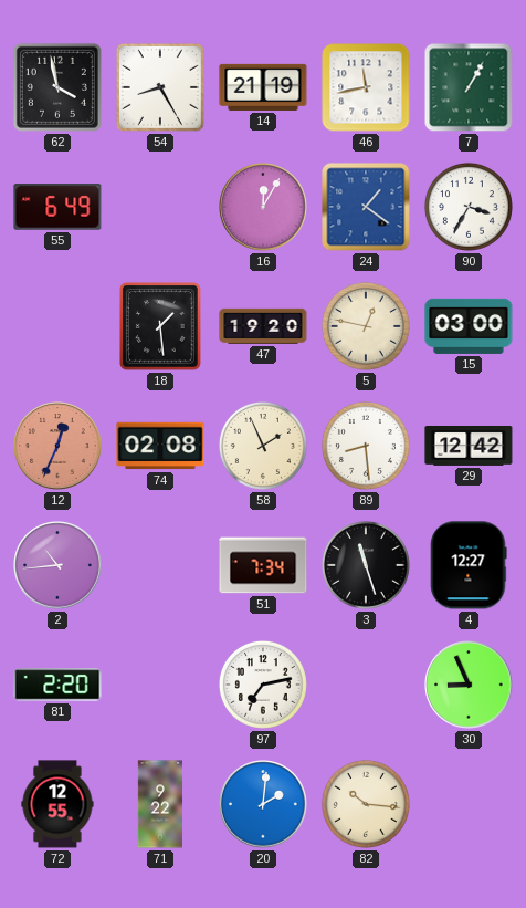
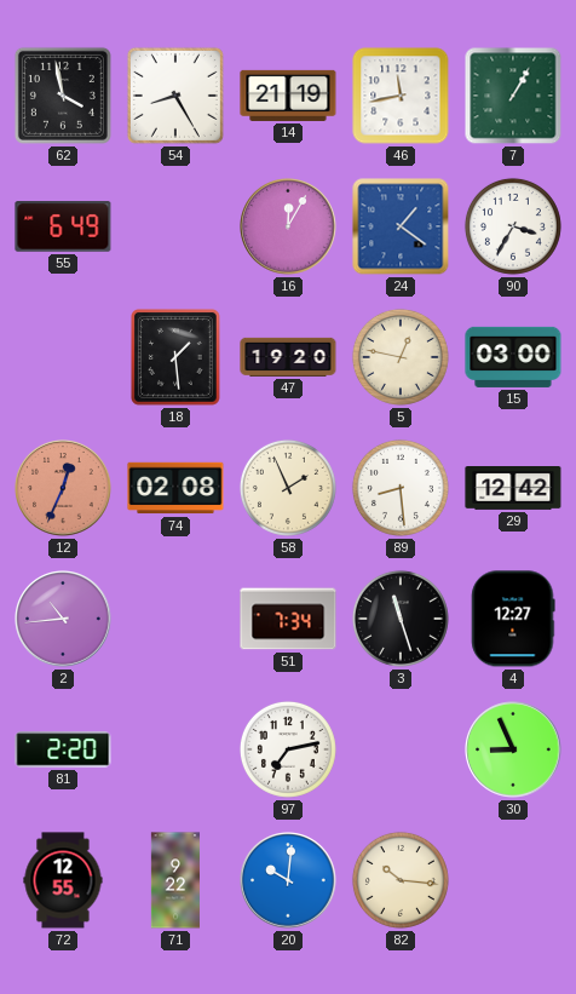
20: 2:01 -> 10:01
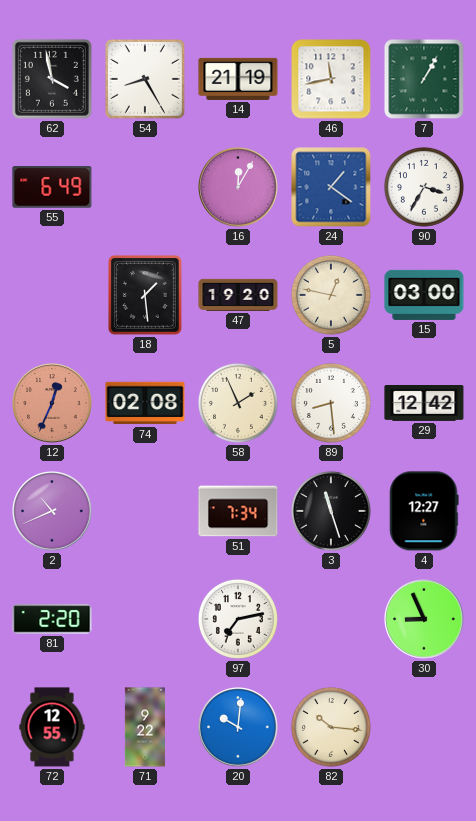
2: 10:44 -> 10:41
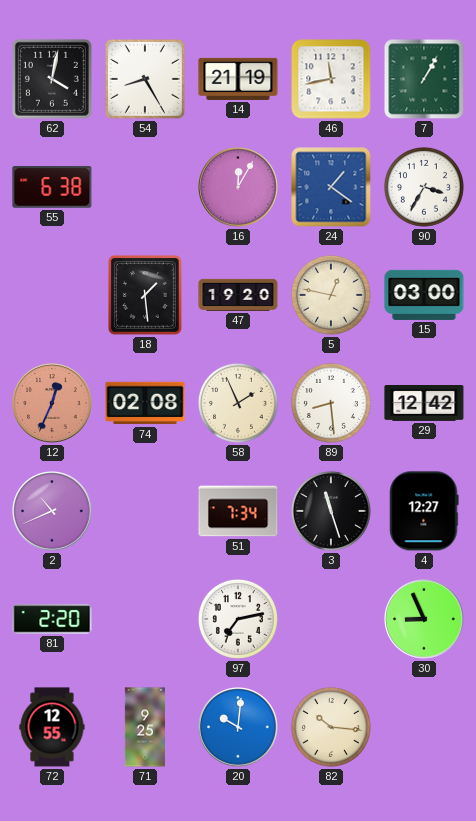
62: 3:58 -> 4:02
55: 6:49 -> 6:38
71: 9:22 -> 9:25
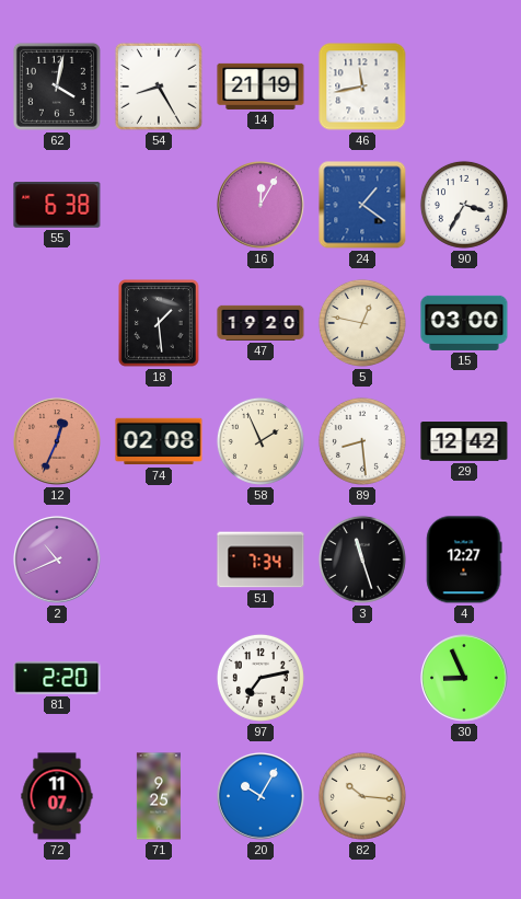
7: 1:05 -> none
72: 12:55 -> 11:07
20: 10:01 -> 10:05
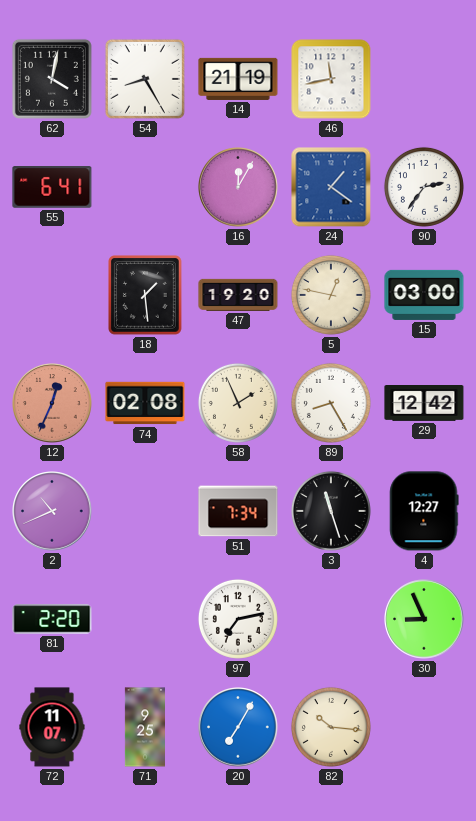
55: 6:38 -> 6:41
90: 3:35 -> 2:36
89: 8:29 -> 8:25
20: 10:05 -> 7:05
